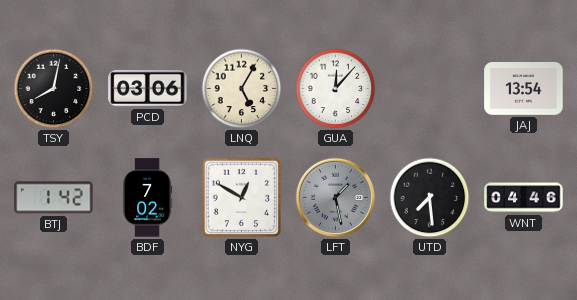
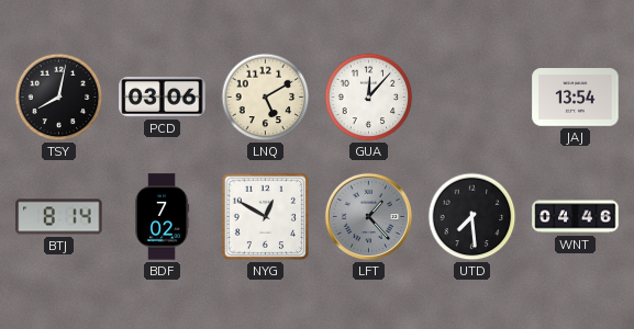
LNQ: 5:05 -> 5:10
BTJ: 1:42 -> 8:14
LFT: 1:28 -> 1:23
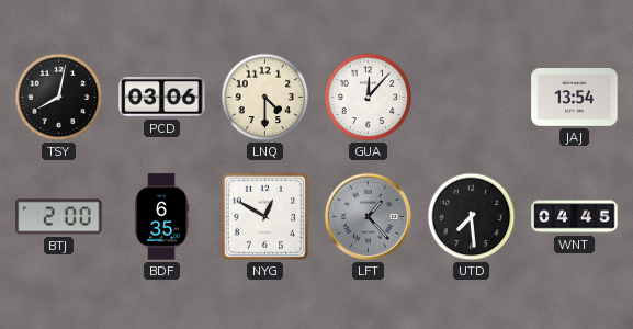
LNQ: 5:10 -> 4:30
BTJ: 8:14 -> 2:00
BDF: 7:02 -> 6:35
WNT: 04:46 -> 04:45
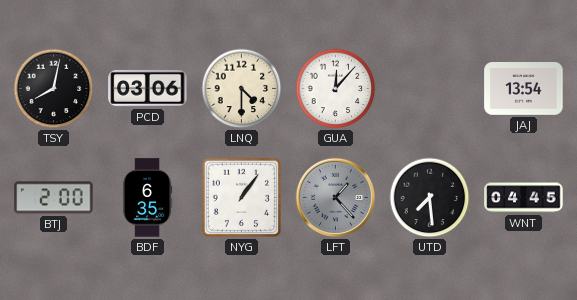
NYG: 12:50 -> 1:06
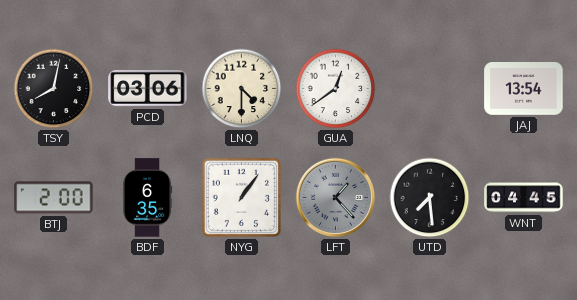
GUA: 12:07 -> 12:39
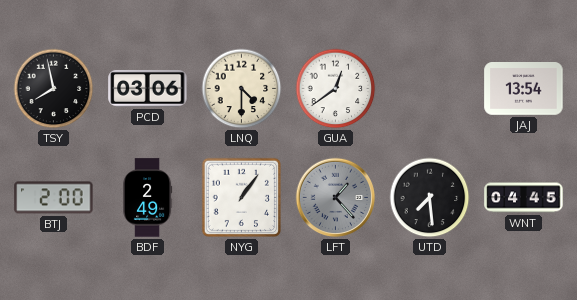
TSY: 8:02 -> 7:58
BDF: 6:35 -> 2:49
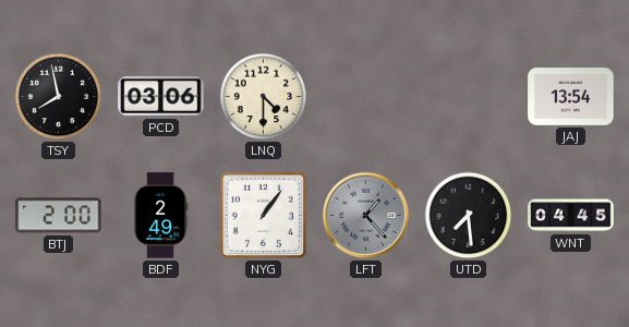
GUA: 12:39 -> none
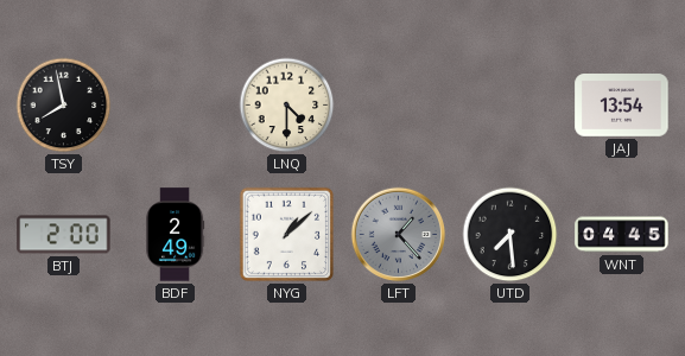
PCD: 03:06 -> none
NYG: 1:06 -> 1:08
